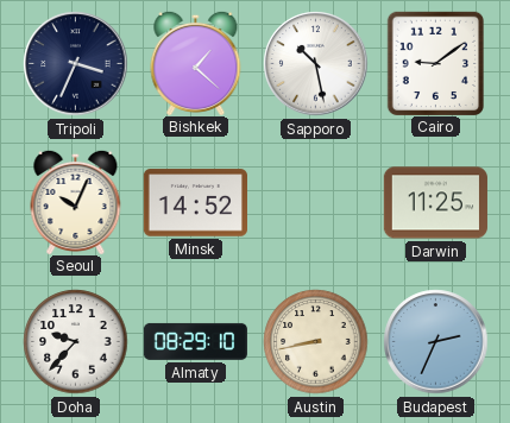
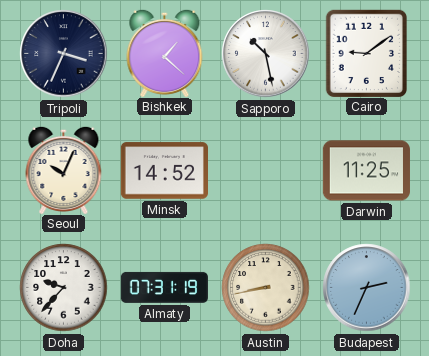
Almaty: 08:29 -> 07:31
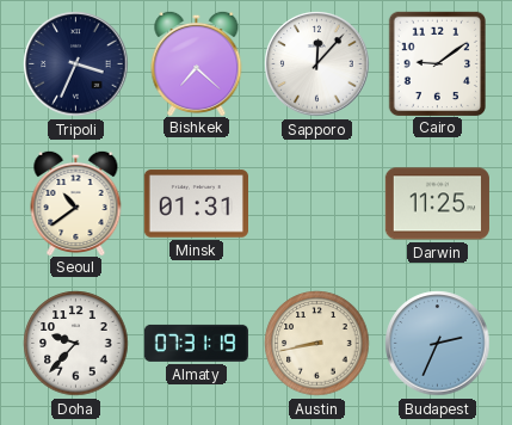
Bishkek: 1:22 -> 7:22
Sapporo: 10:28 -> 12:07
Seoul: 10:04 -> 10:39
Minsk: 14:52 -> 01:31
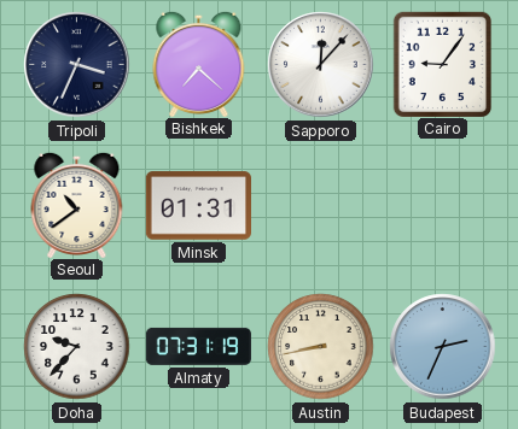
Cairo: 9:09 -> 9:06
Darwin: 11:25 -> none
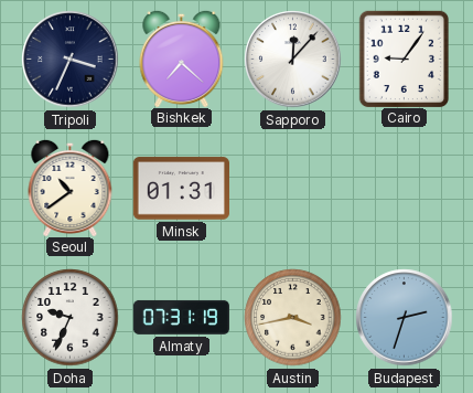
Doha: 9:37 -> 9:34
Austin: 8:43 -> 3:43
Budapest: 2:34 -> 2:33
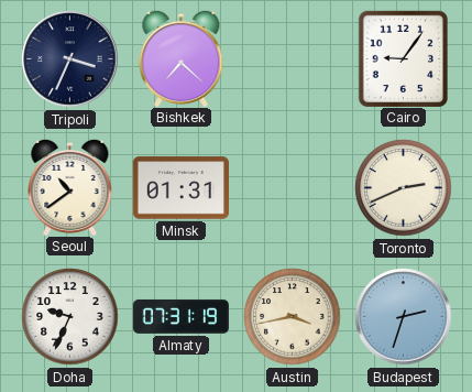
Sapporo: 12:07 -> none
Toronto: none -> 2:41
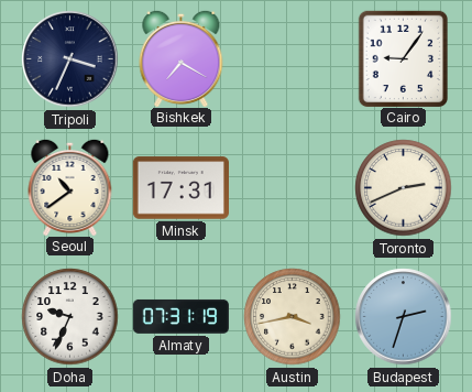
Bishkek: 7:22 -> 7:20
Minsk: 01:31 -> 17:31
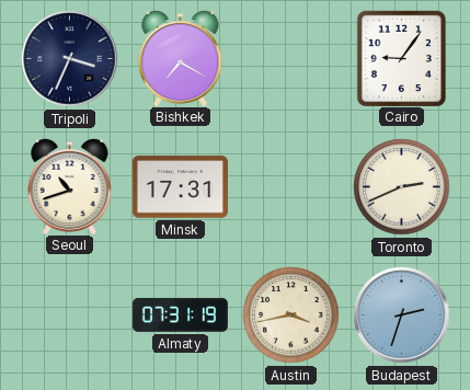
Seoul: 10:39 -> 10:42
Doha: 9:34 -> none
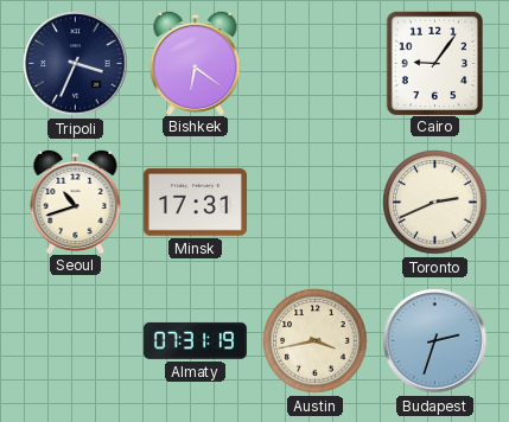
Bishkek: 7:20 -> 6:21
